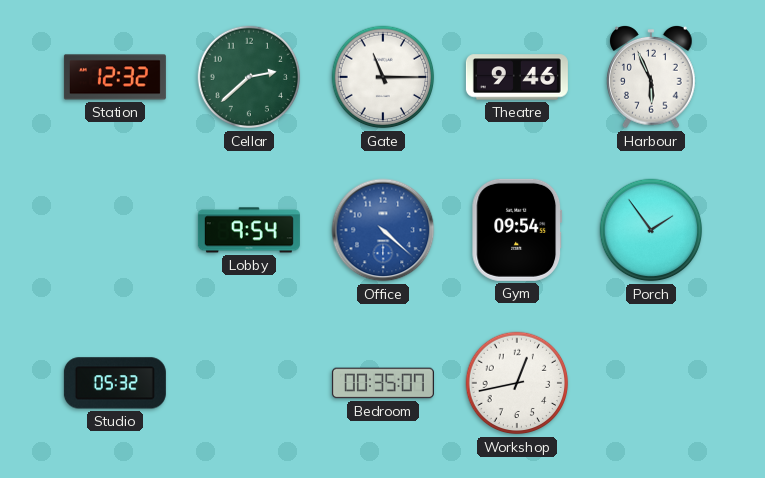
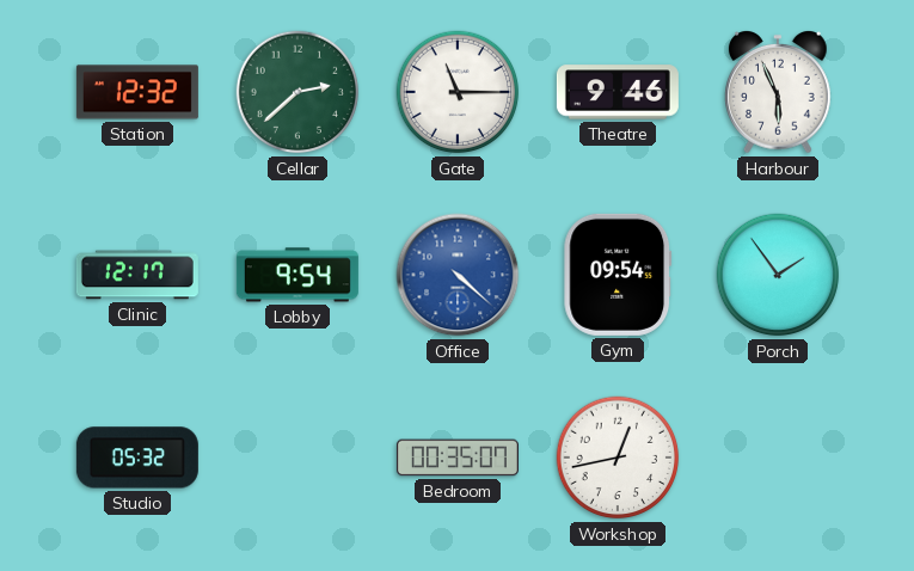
Clinic: none -> 12:17
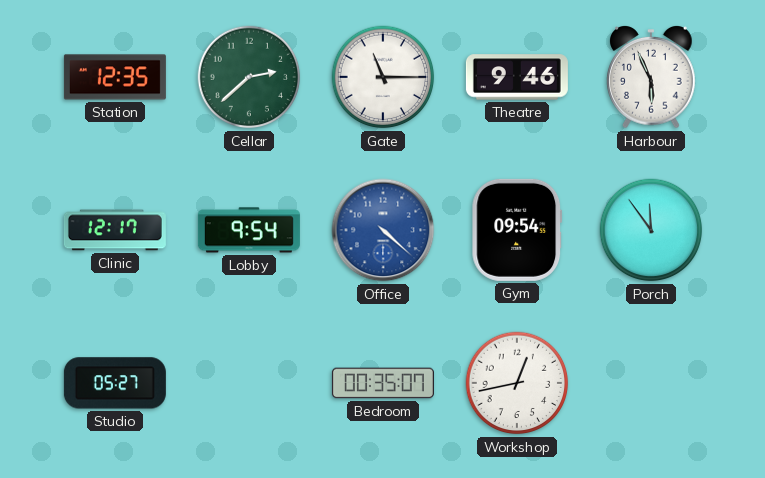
Station: 12:32 -> 12:35
Porch: 1:54 -> 11:54
Studio: 05:32 -> 05:27
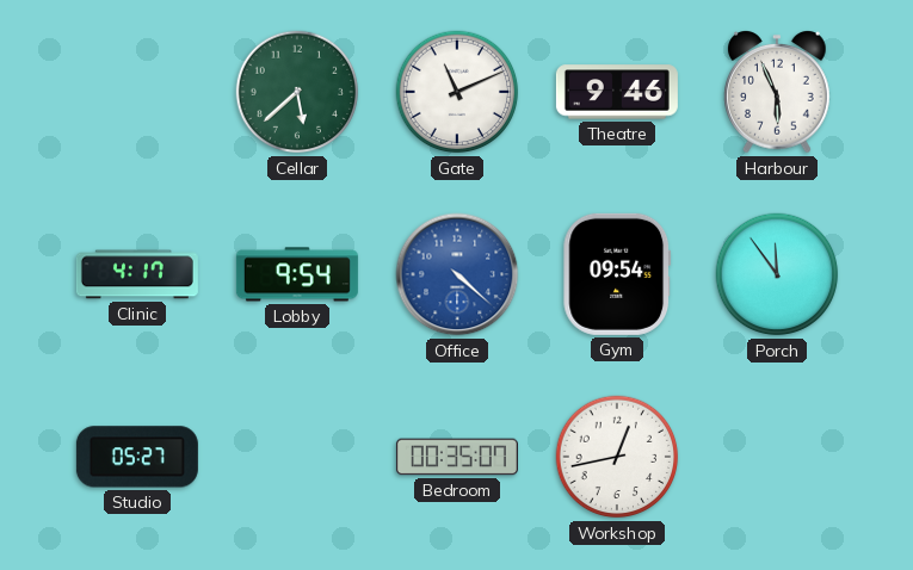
Station: 12:35 -> none
Cellar: 2:38 -> 5:38
Gate: 11:15 -> 11:11
Clinic: 12:17 -> 4:17
